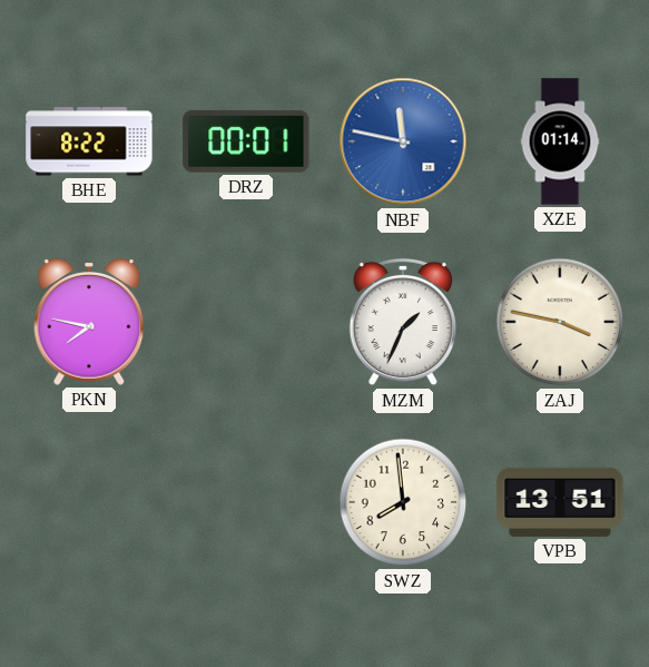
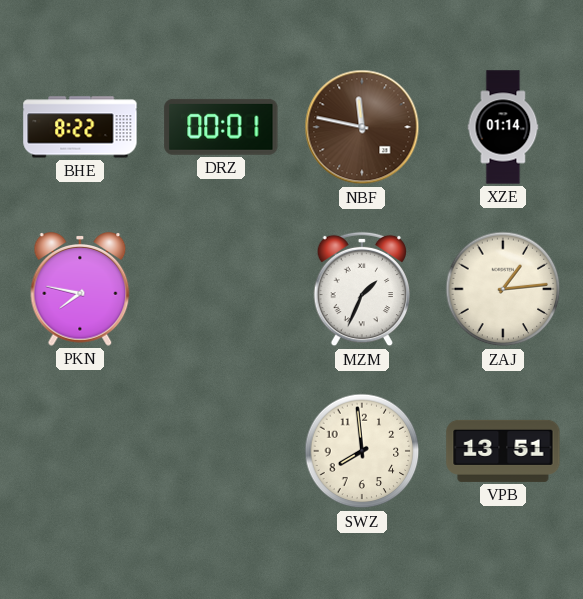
NBF dial: blue -> brown
ZAJ: 3:47 -> 1:14
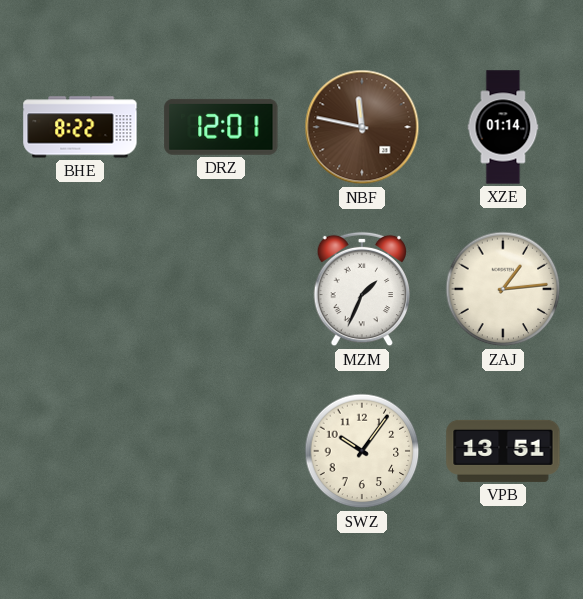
DRZ: 00:01 -> 12:01
PKN: 7:47 -> none
SWZ: 7:59 -> 10:06
